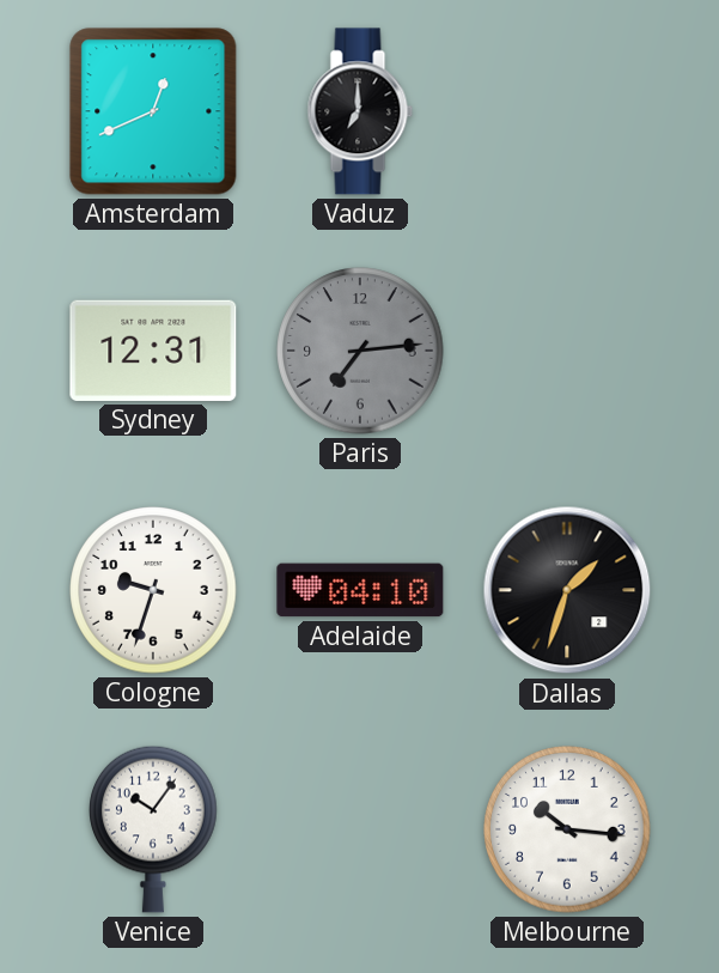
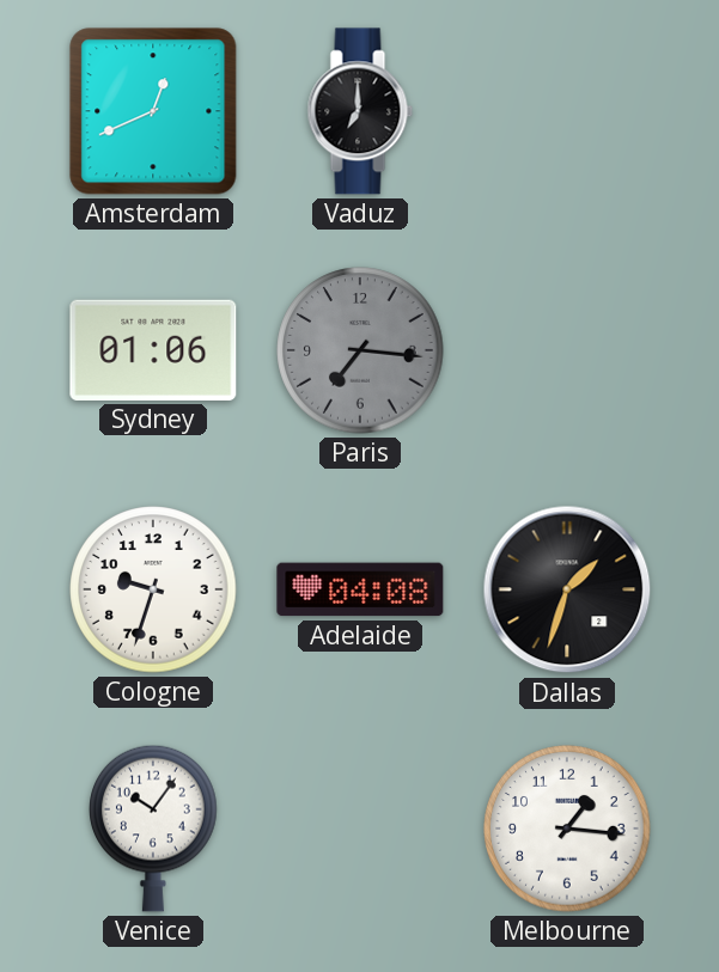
Sydney: 12:31 -> 01:06
Paris: 7:14 -> 7:16
Adelaide: 04:10 -> 04:08
Melbourne: 10:16 -> 1:16
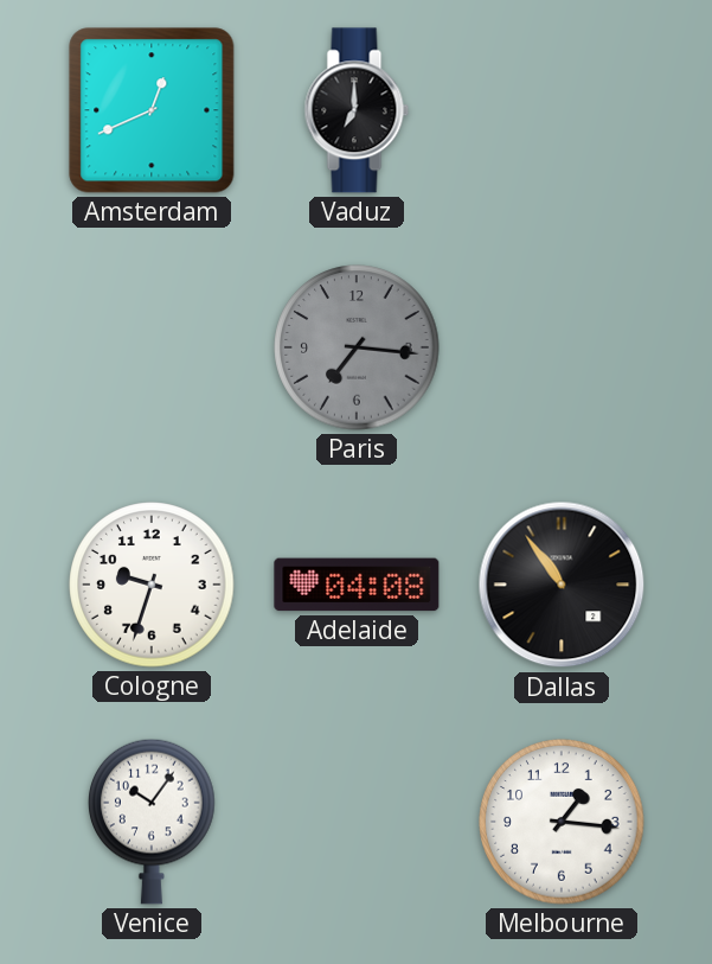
Sydney: 01:06 -> none
Dallas: 1:33 -> 10:54
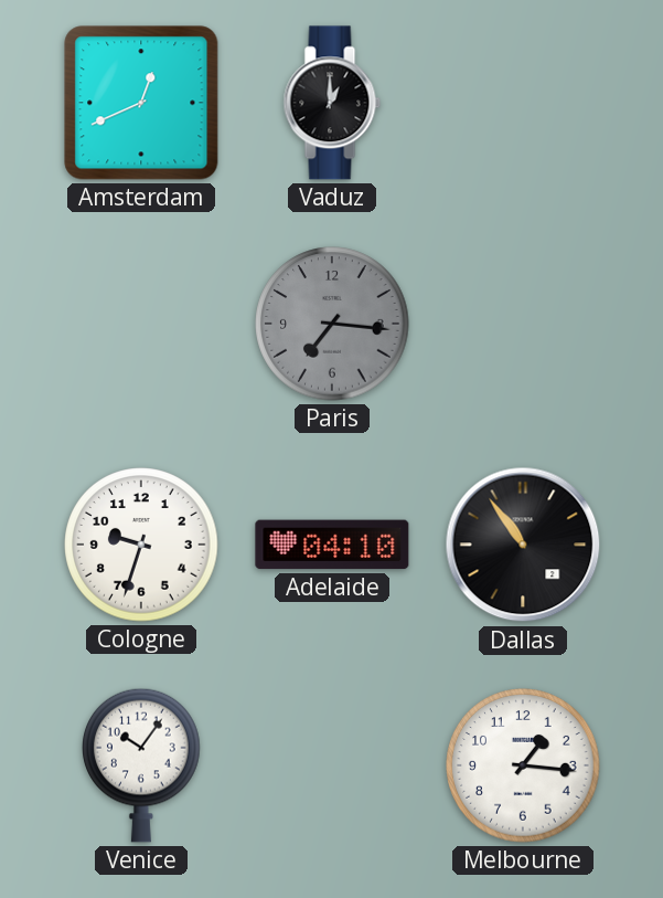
Vaduz: 7:00 -> 1:00
Adelaide: 04:08 -> 04:10
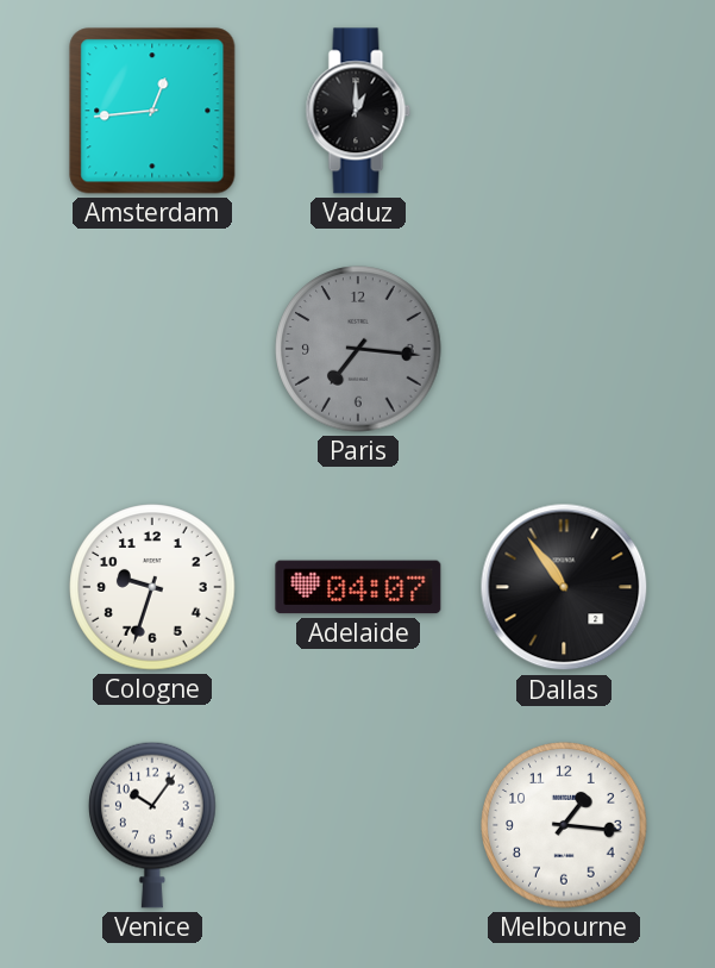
Amsterdam: 12:41 -> 12:44
Adelaide: 04:10 -> 04:07
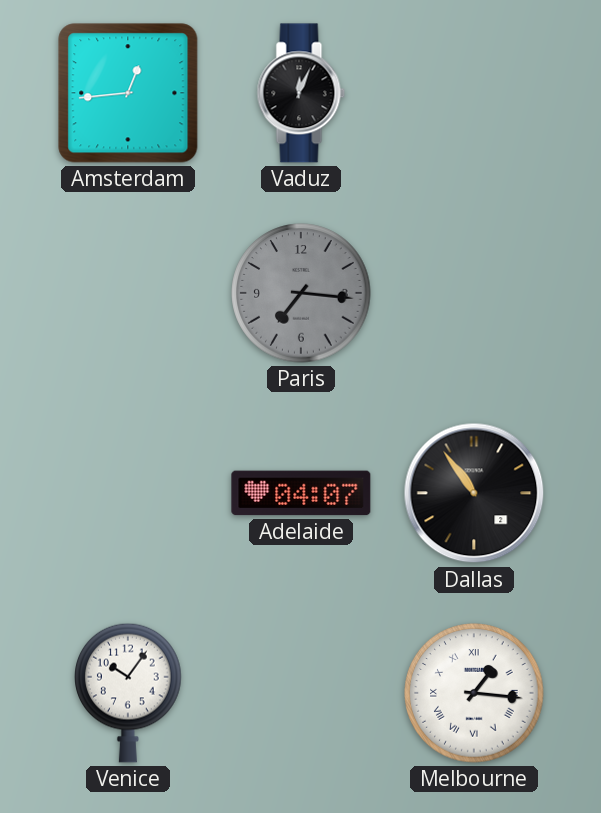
Vaduz: 1:00 -> 12:04
Cologne: 9:33 -> none
Melbourne numerals: Arabic -> Roman
